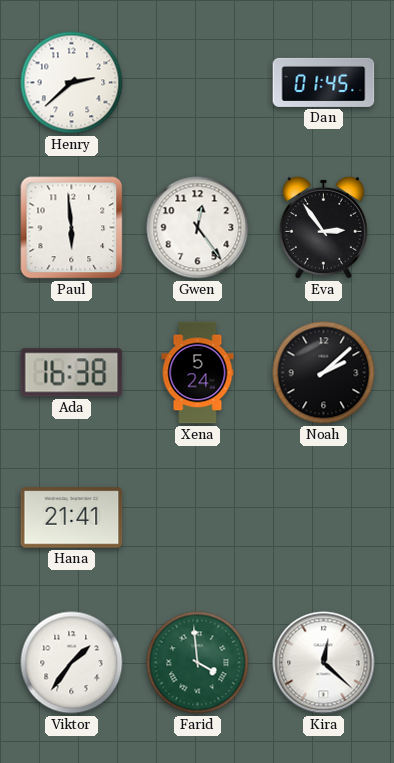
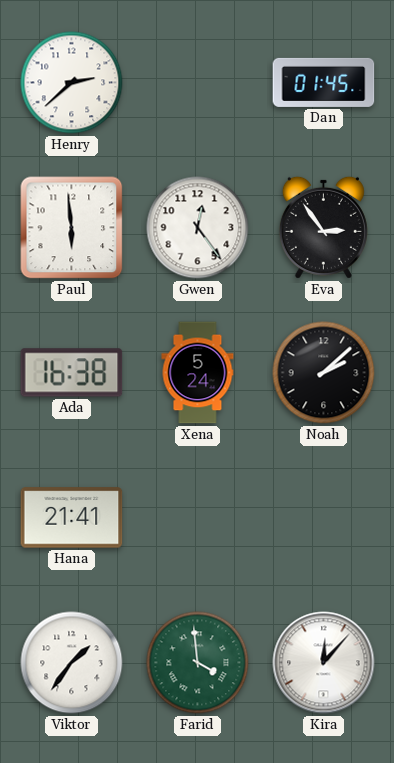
Kira: 12:22 -> 12:07
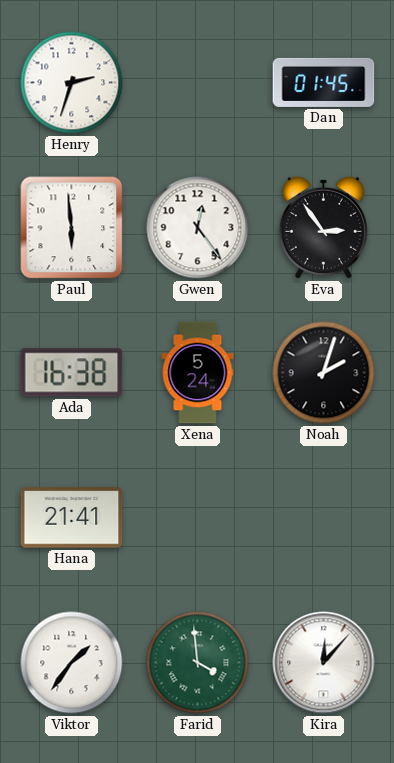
Henry: 2:38 -> 2:33
Noah: 2:08 -> 2:03
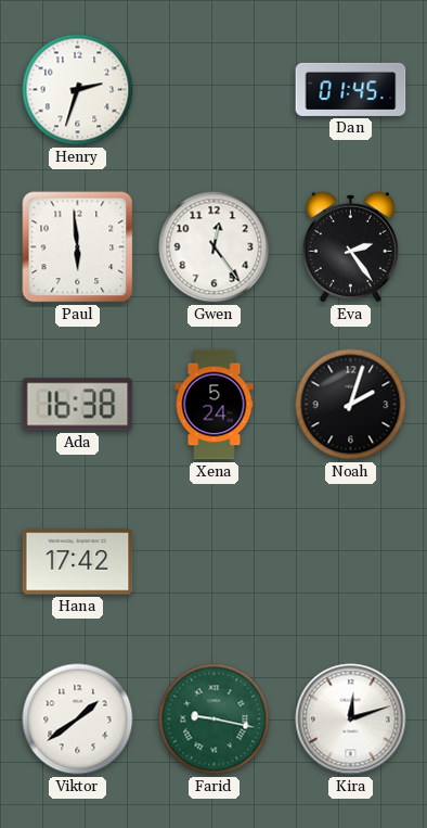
Eva: 2:54 -> 2:24
Hana: 21:41 -> 17:42
Viktor: 1:36 -> 1:39
Farid: 3:59 -> 9:17
Kira: 12:07 -> 12:12
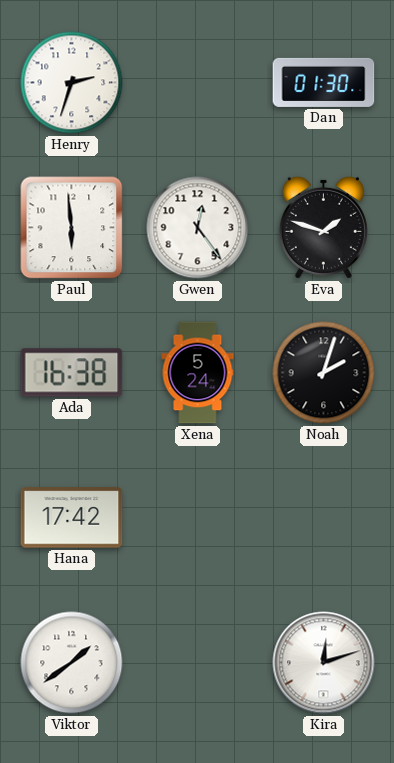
Dan: 01:45 -> 01:30
Eva: 2:24 -> 1:48
Farid: 9:17 -> none
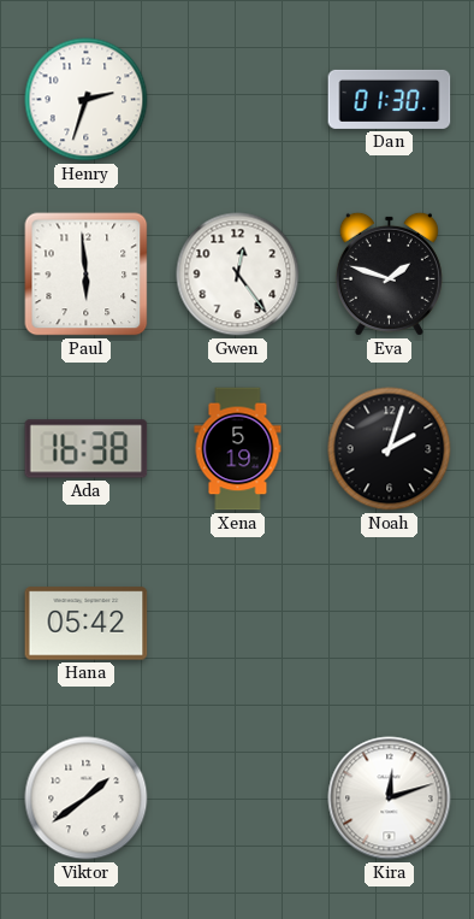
Xena: 5:24 -> 5:19
Hana: 17:42 -> 05:42
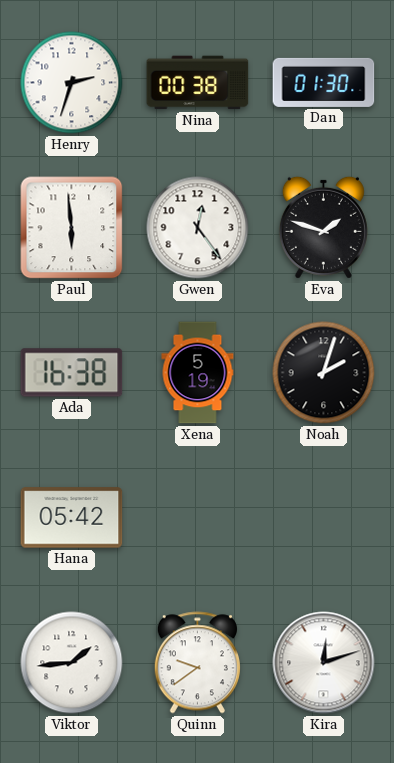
Nina: none -> 00:38
Viktor: 1:39 -> 1:44
Quinn: none -> 9:39
